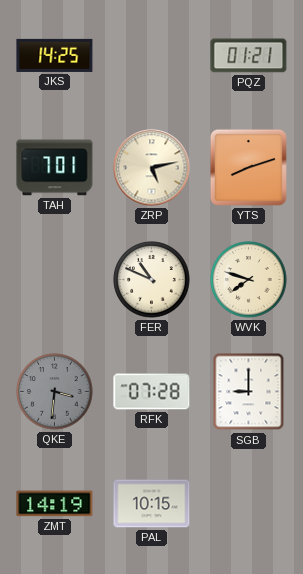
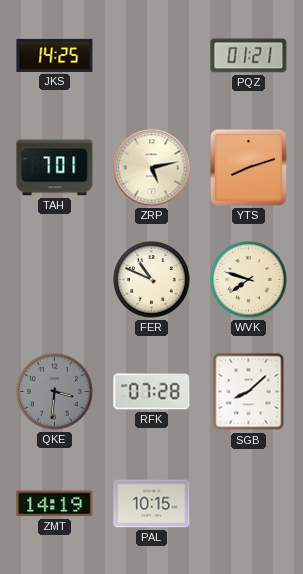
SGB: 9:00 -> 8:08
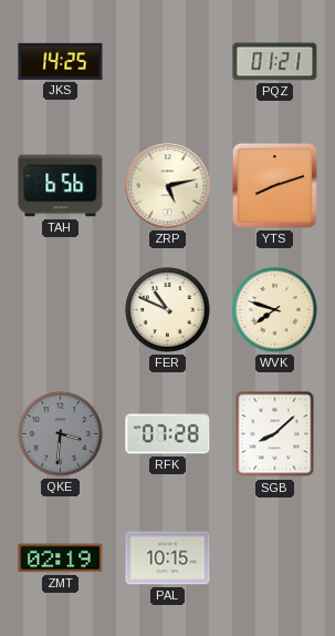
TAH: 7:01 -> 6:56
ZMT: 14:19 -> 02:19
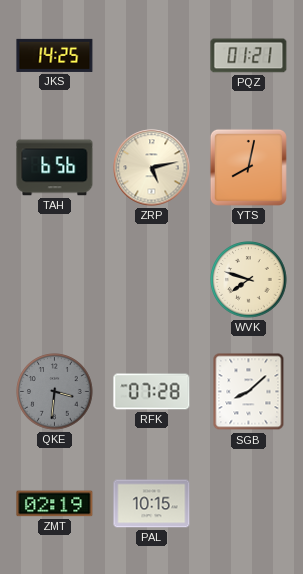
YTS: 8:12 -> 8:02
FER: 10:49 -> none
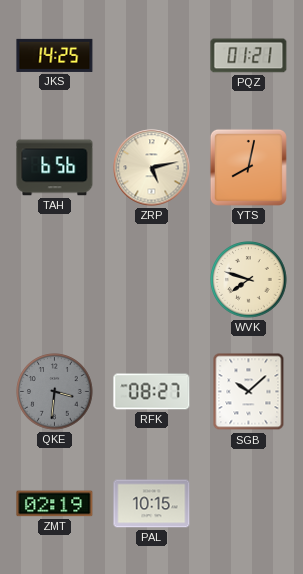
RFK: 07:28 -> 08:27
SGB: 8:08 -> 10:08
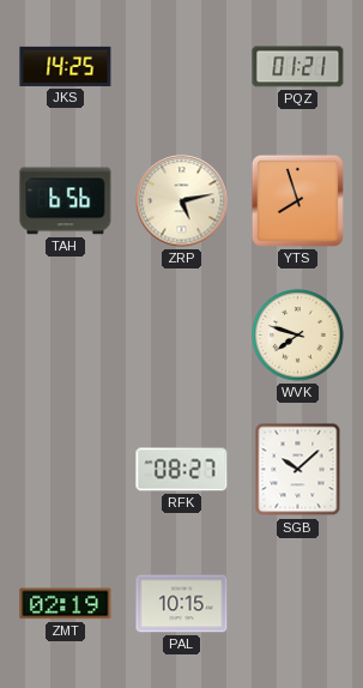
YTS: 8:02 -> 7:57
QKE: 3:31 -> none
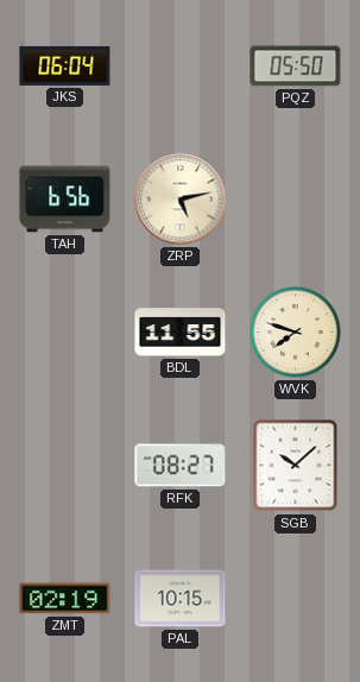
JKS: 14:25 -> 06:04
PQZ: 01:21 -> 05:50
YTS: 7:57 -> none
BDL: none -> 11:55
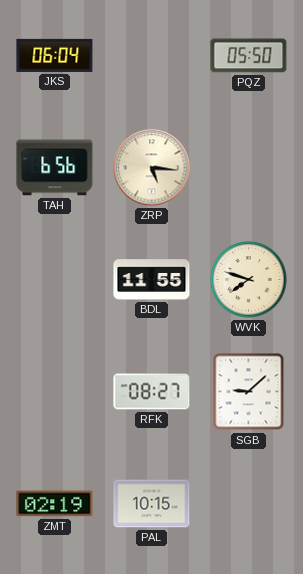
ZRP: 5:13 -> 5:16
SGB: 10:08 -> 9:08
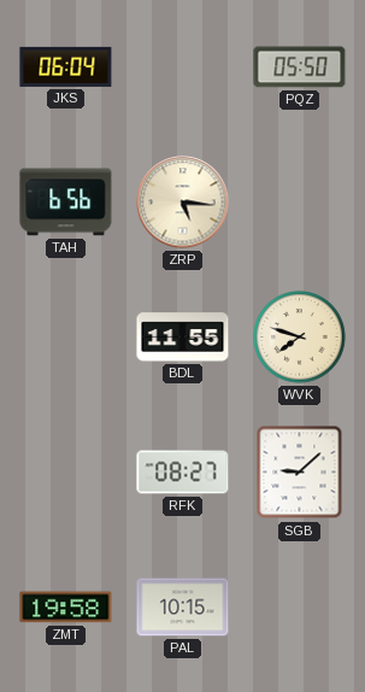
ZMT: 02:19 -> 19:58
